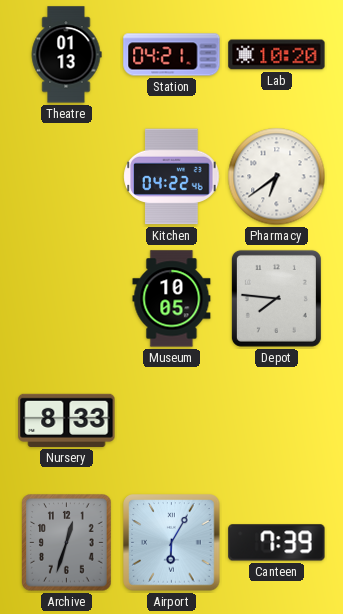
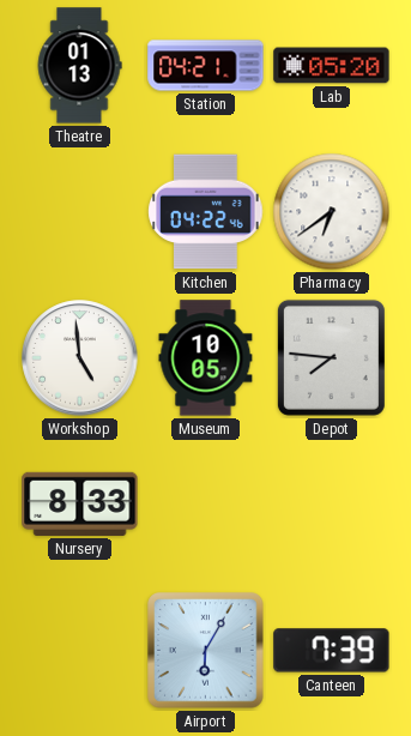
Lab: 10:20 -> 05:20
Workshop: none -> 4:59
Archive: 12:33 -> none
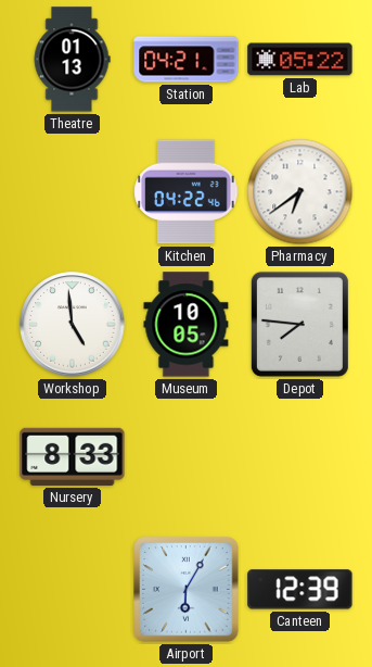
Lab: 05:20 -> 05:22
Canteen: 7:39 -> 12:39
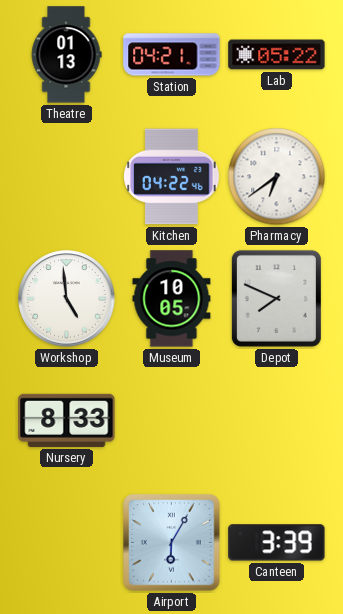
Depot: 7:46 -> 7:49
Canteen: 12:39 -> 3:39
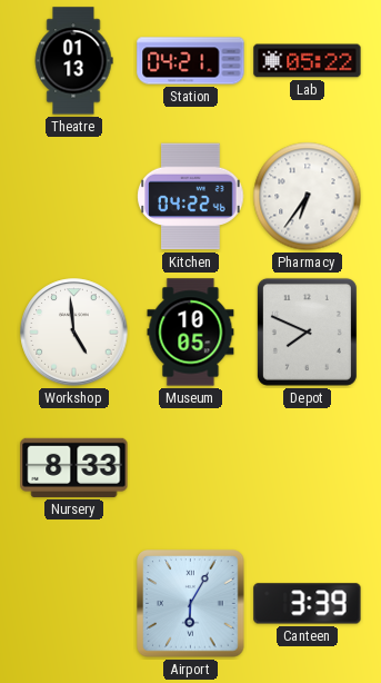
Pharmacy: 6:39 -> 6:36
